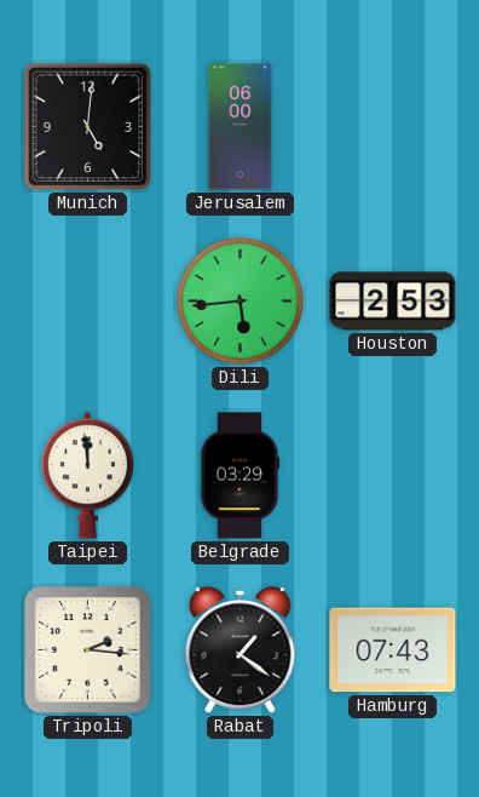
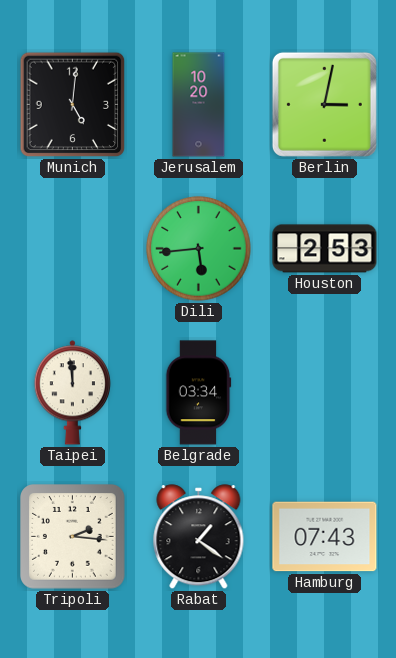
Jerusalem: 06:00 -> 10:20
Berlin: none -> 3:02
Belgrade: 03:29 -> 03:34
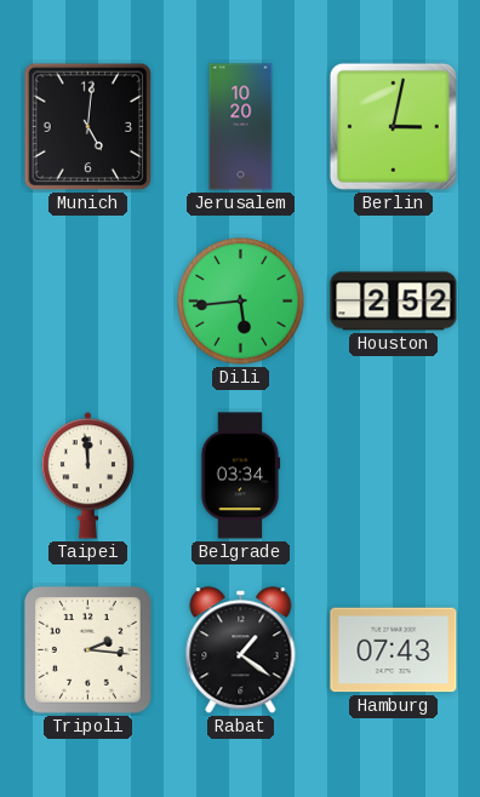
Houston: 2:53 -> 2:52
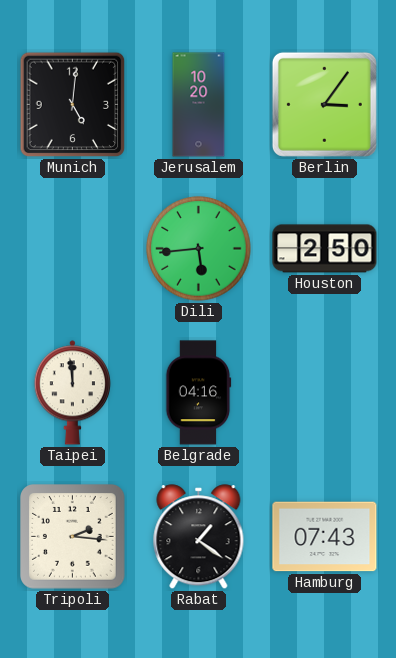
Berlin: 3:02 -> 3:06
Houston: 2:52 -> 2:50
Belgrade: 03:34 -> 04:16
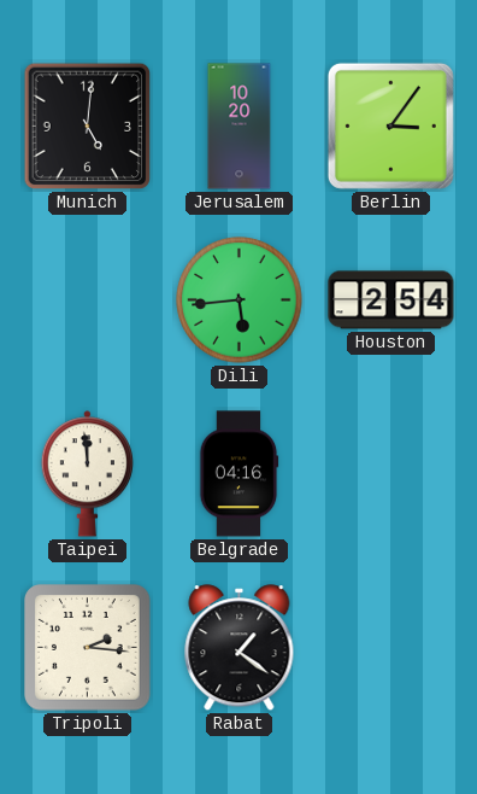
Houston: 2:50 -> 2:54
Hamburg: 07:43 -> none
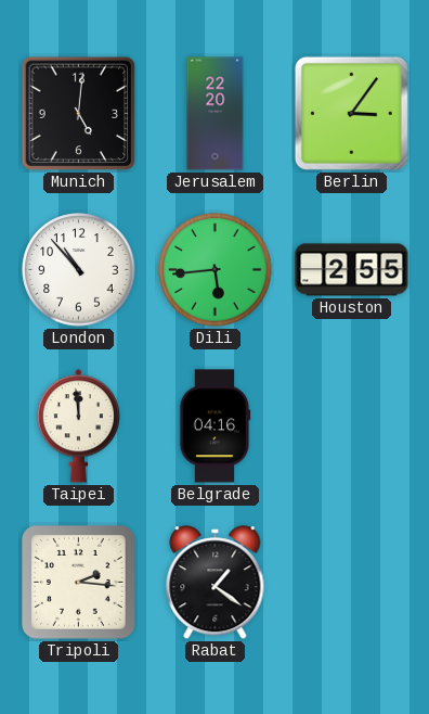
Jerusalem: 10:20 -> 22:20
London: none -> 10:53
Houston: 2:54 -> 2:55
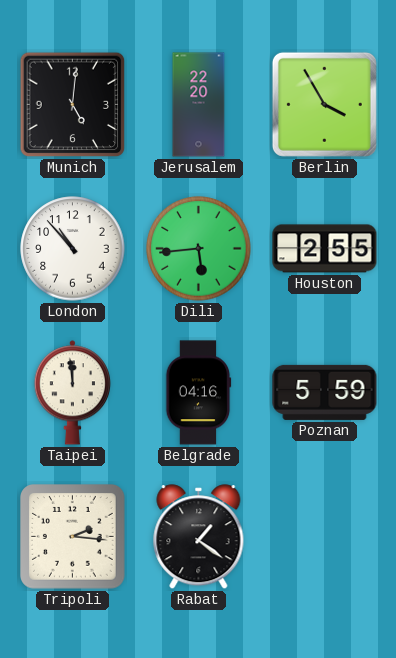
Berlin: 3:06 -> 3:55
Poznan: none -> 5:59
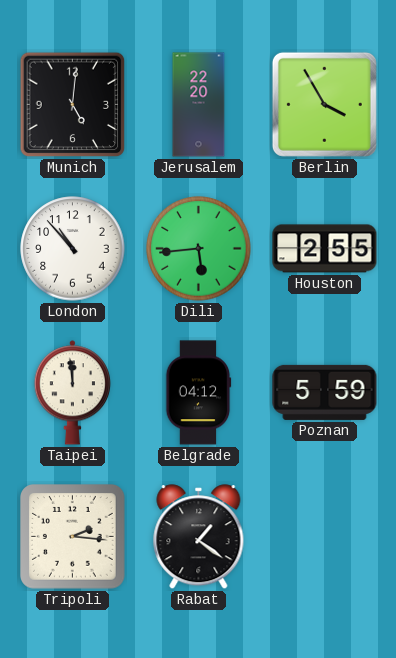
Belgrade: 04:16 -> 04:12
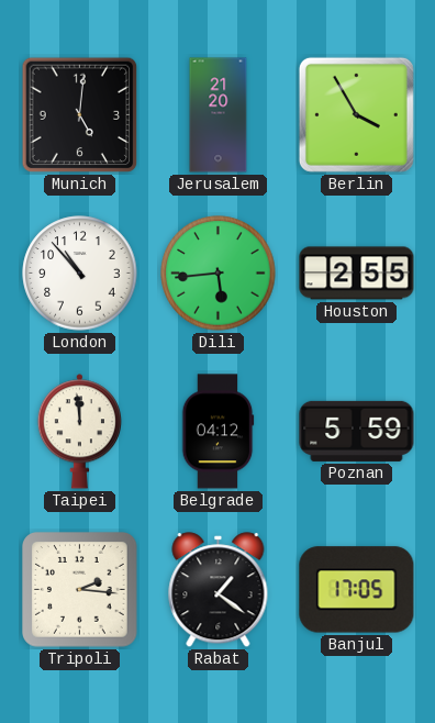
Jerusalem: 22:20 -> 21:20
Banjul: none -> 17:05
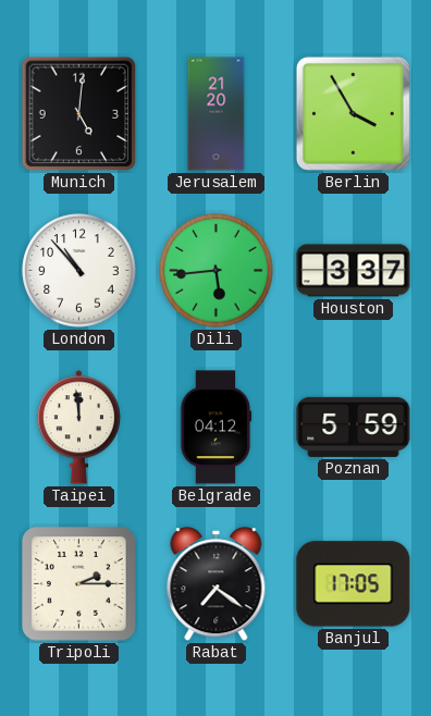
Houston: 2:55 -> 3:37
Tripoli: 2:16 -> 2:15
Rabat: 1:21 -> 7:21
